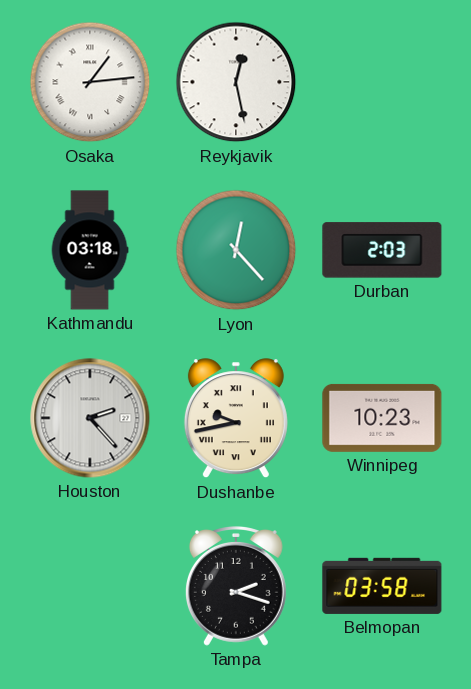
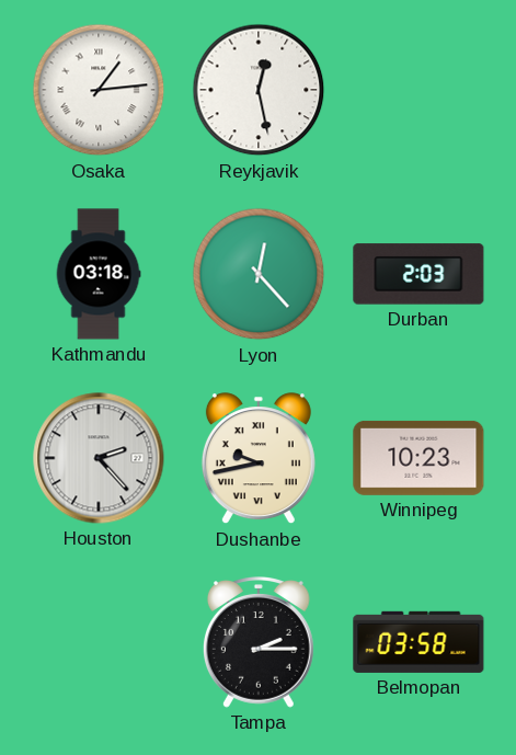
Tampa: 2:18 -> 2:15
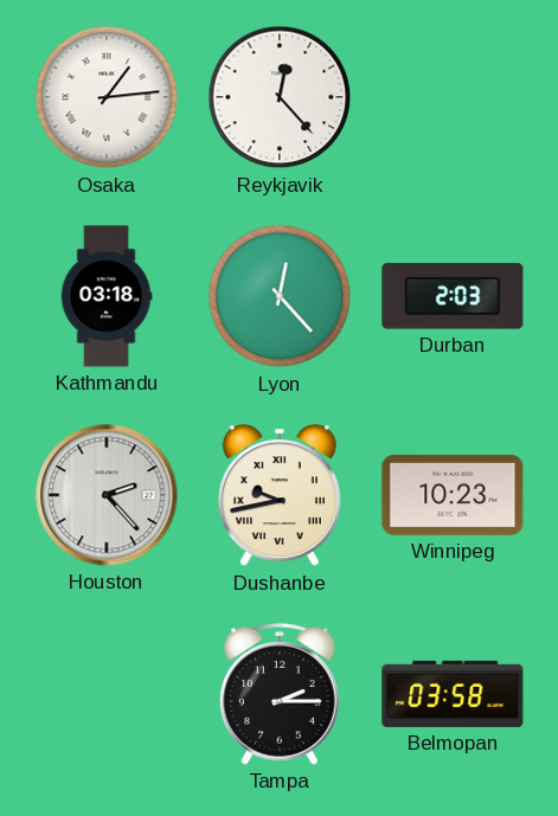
Reykjavik: 12:28 -> 12:23
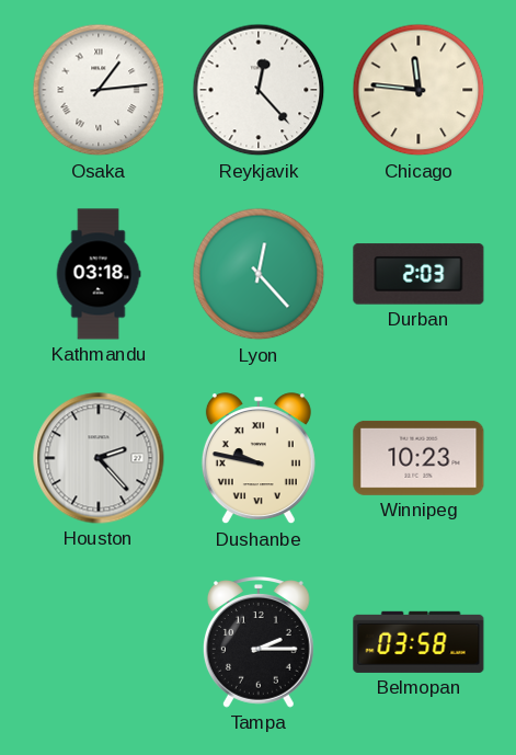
Chicago: none -> 11:46
Dushanbe: 9:43 -> 9:47
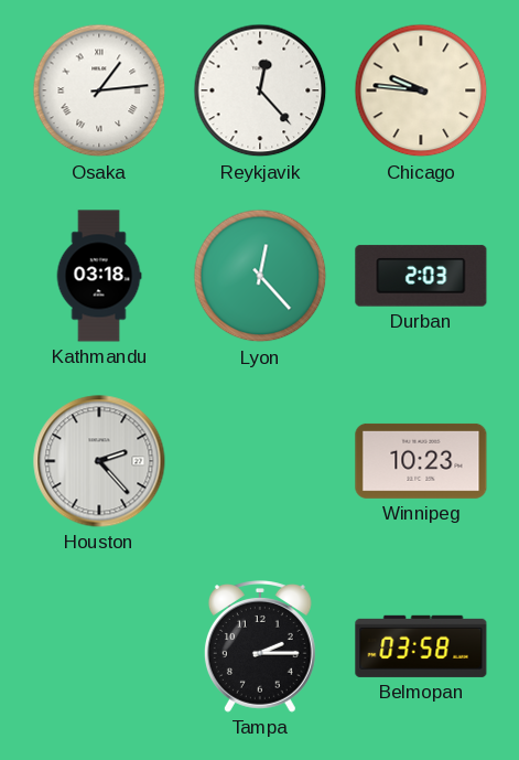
Chicago: 11:46 -> 9:46
Dushanbe: 9:47 -> none
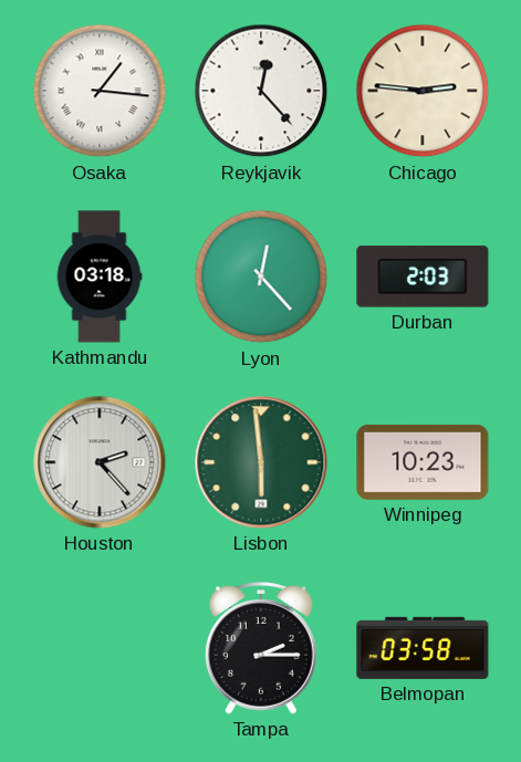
Osaka: 1:14 -> 1:16
Chicago: 9:46 -> 2:46
Lisbon: none -> 5:59
